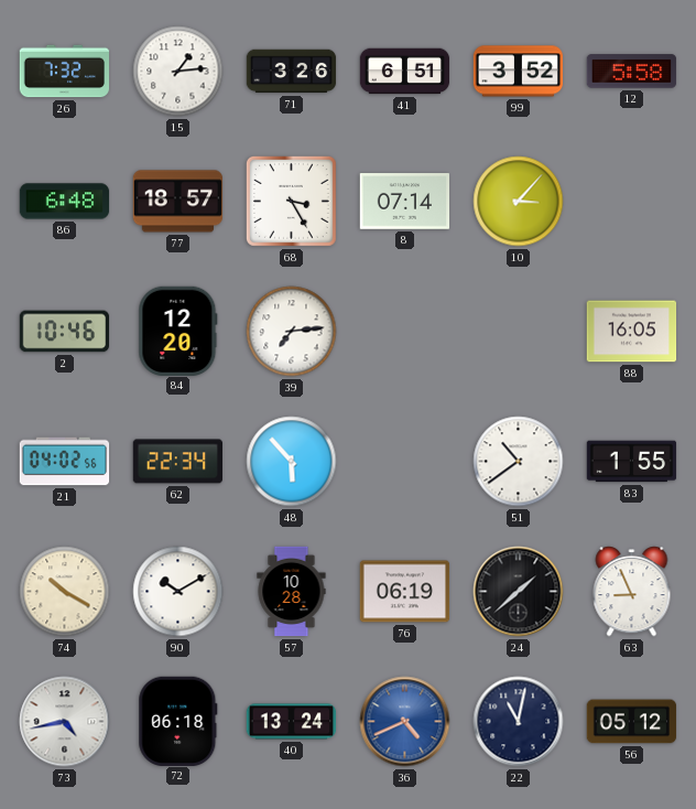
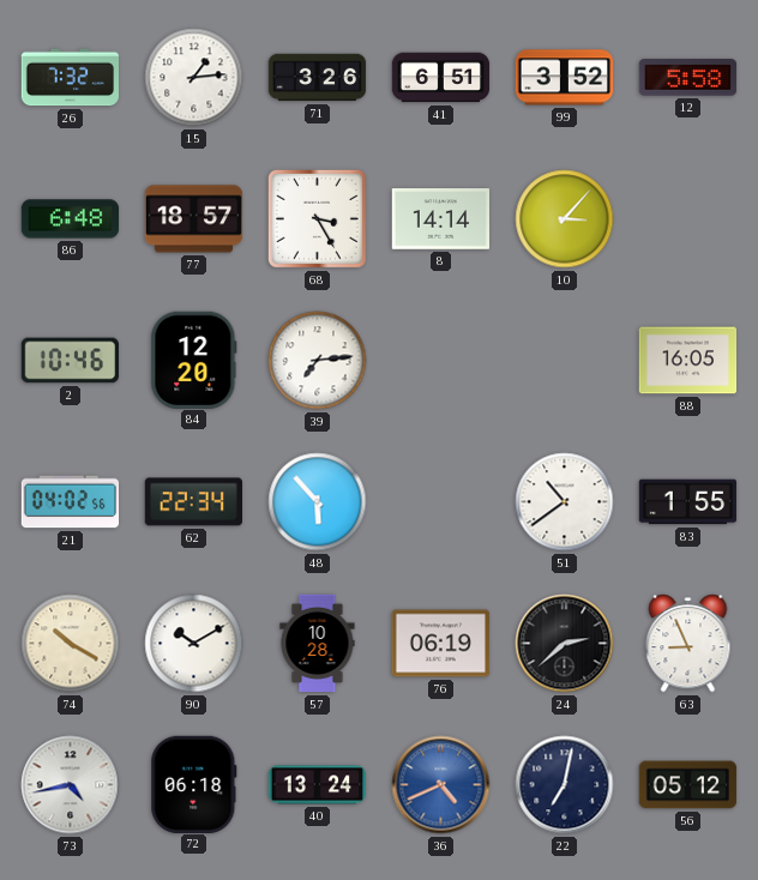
8: 07:14 -> 14:14
24: 1:38 -> 2:38
22: 11:02 -> 7:02
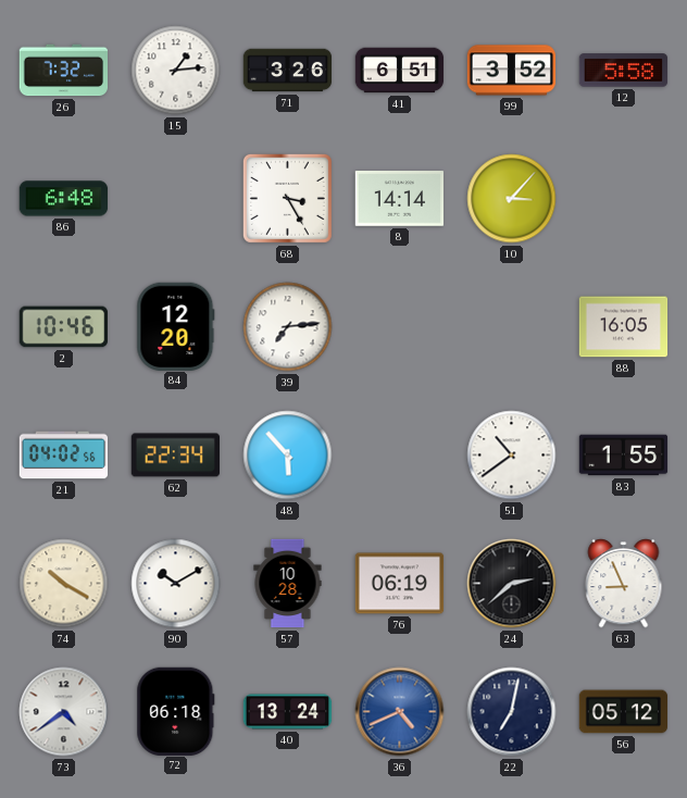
77: 18:57 -> none
73: 4:43 -> 4:39
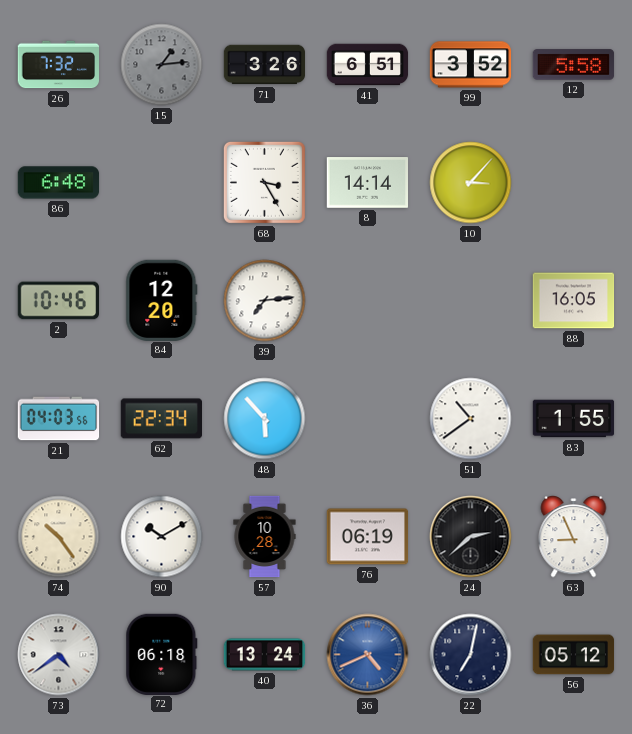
15 dial: white -> grey
21: 04:02 -> 04:03
74: 10:20 -> 10:24
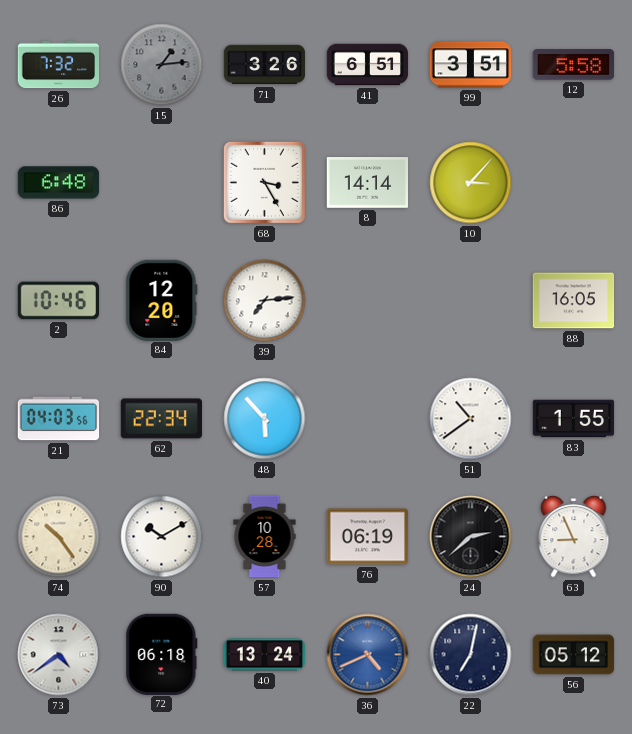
99: 3:52 -> 3:51
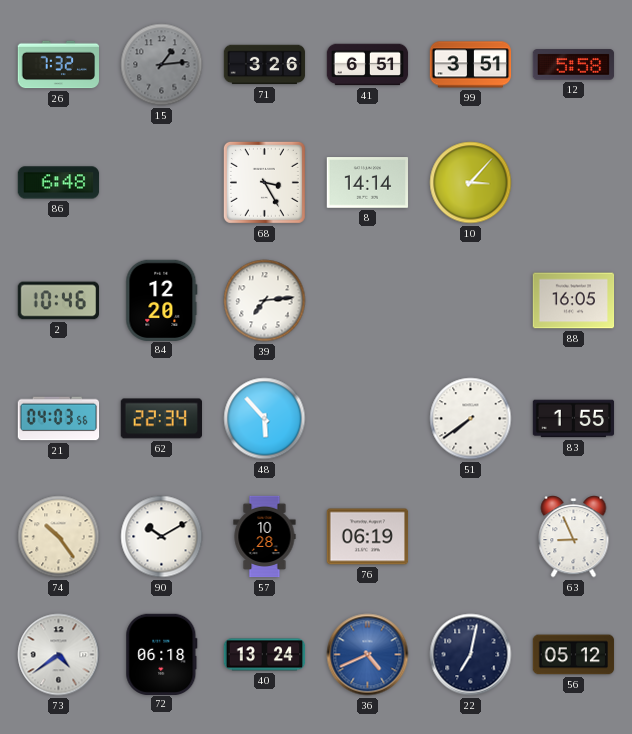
51: 10:39 -> 7:39
24: 2:38 -> none
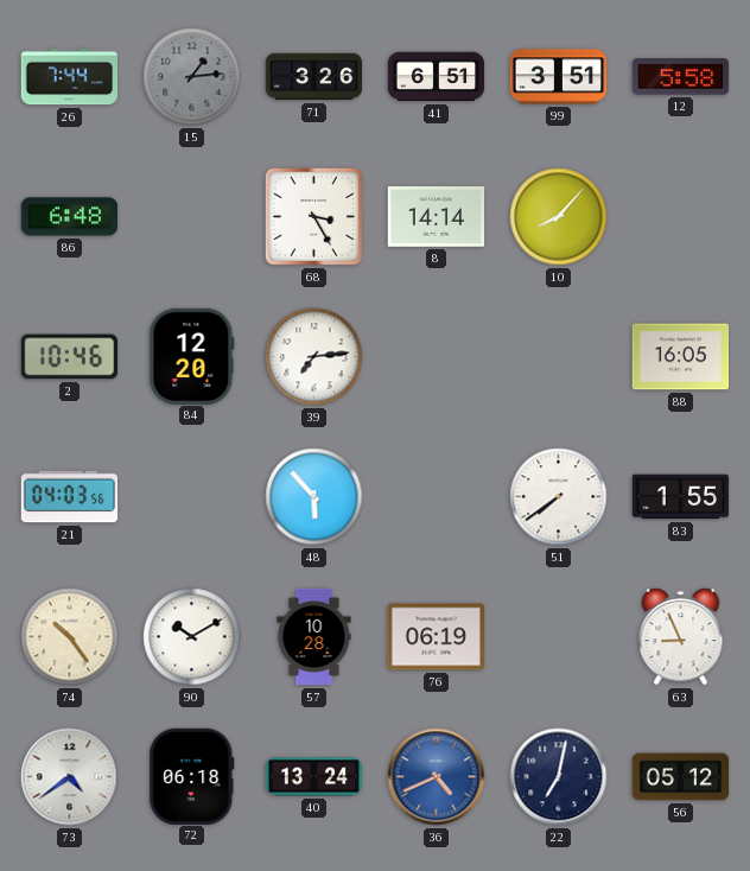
26: 7:32 -> 7:44
10: 3:07 -> 8:07
62: 22:34 -> none
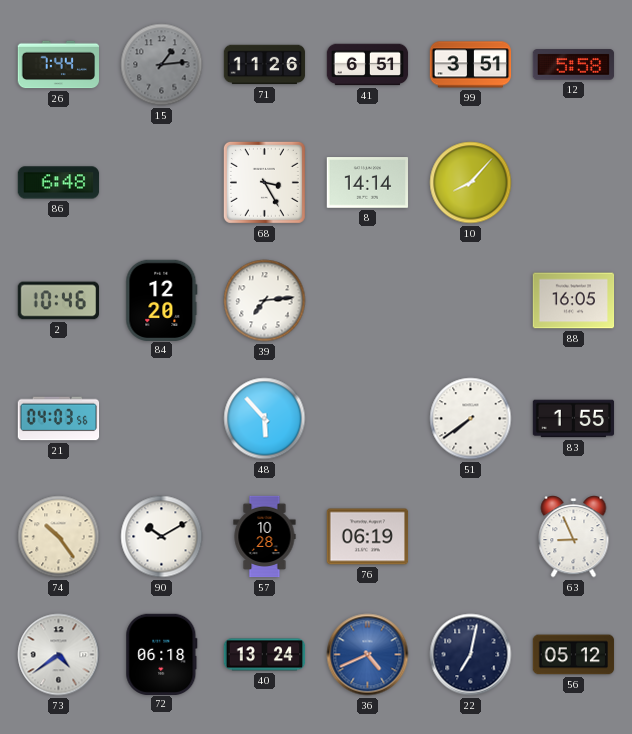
71: 3:26 -> 11:26
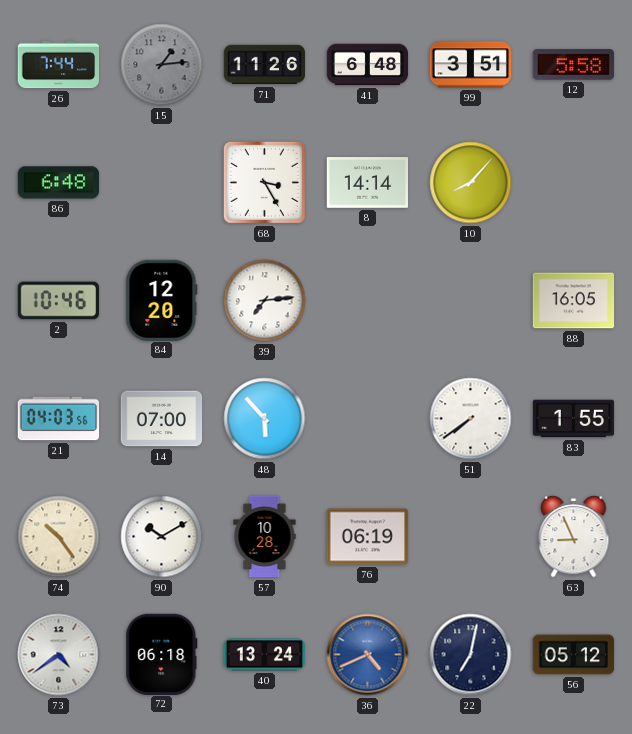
41: 6:51 -> 6:48
14: none -> 07:00
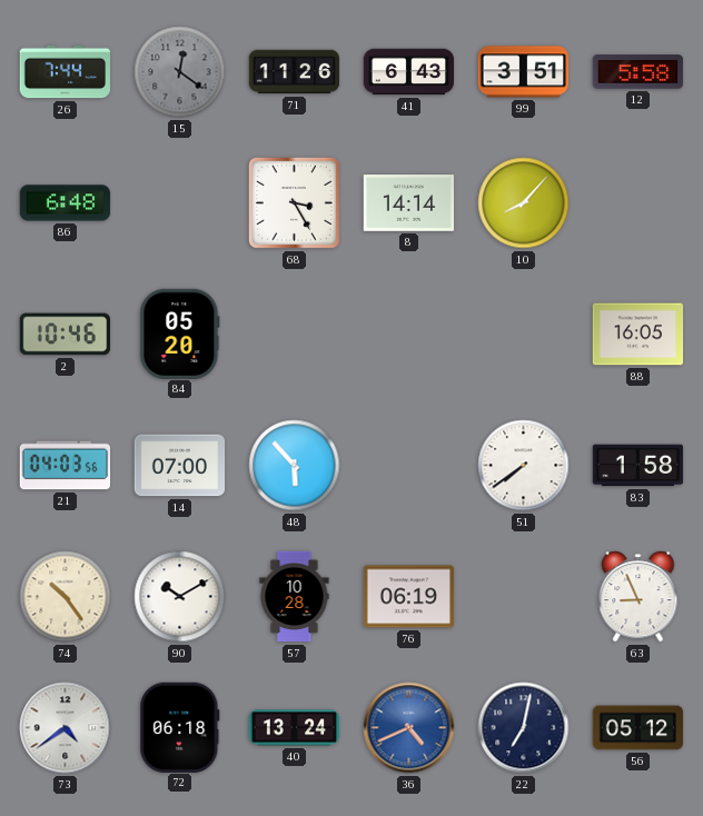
15: 1:14 -> 12:21
41: 6:48 -> 6:43
84: 12:20 -> 05:20
39: 7:14 -> none
83: 1:55 -> 1:58
